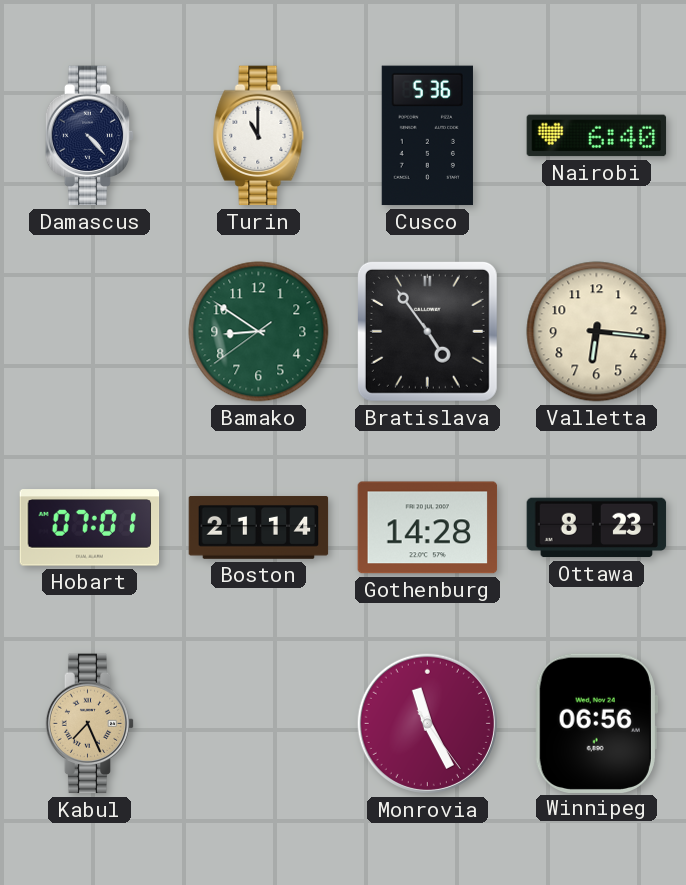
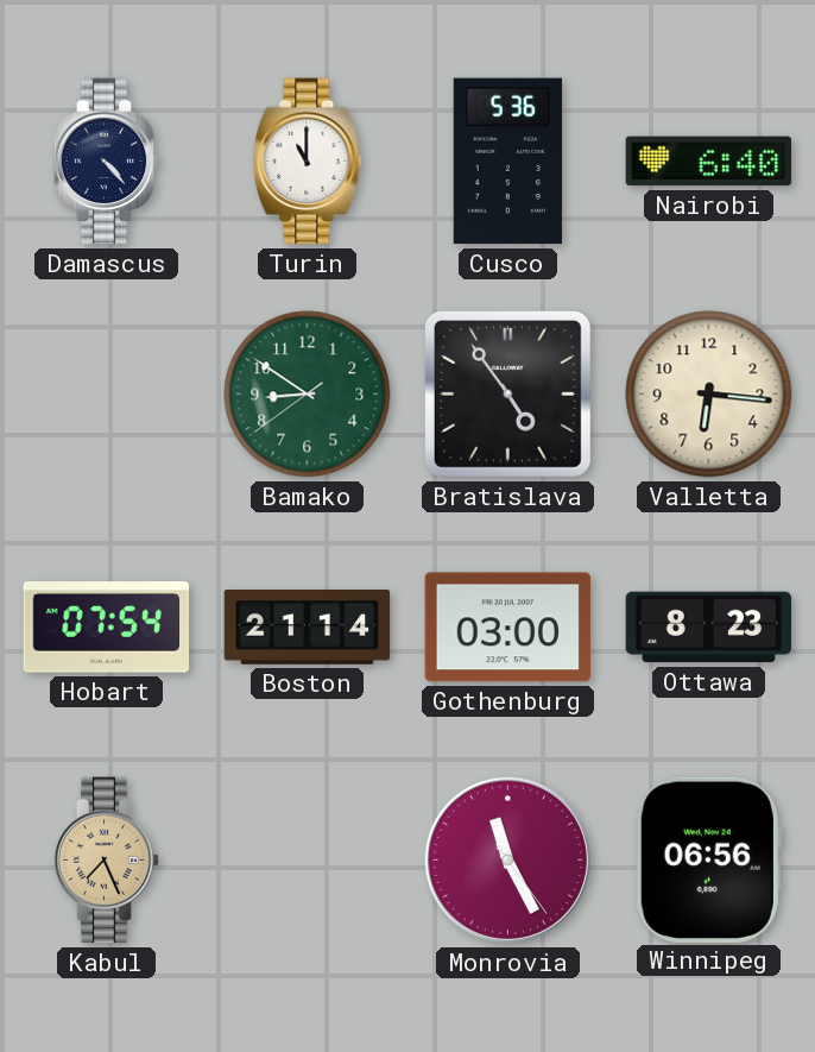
Hobart: 07:01 -> 07:54
Gothenburg: 14:28 -> 03:00
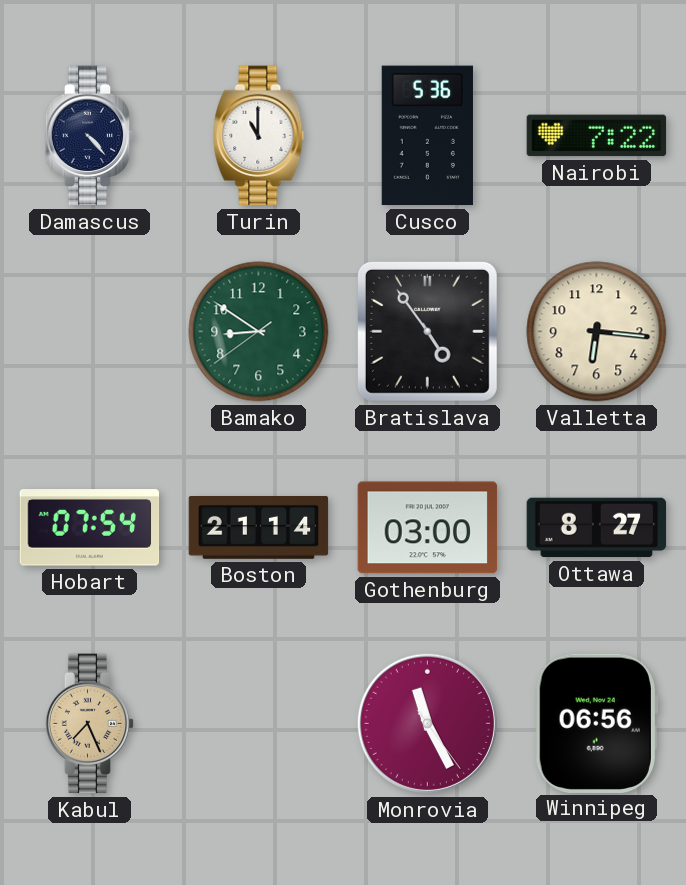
Nairobi: 6:40 -> 7:22
Ottawa: 8:23 -> 8:27
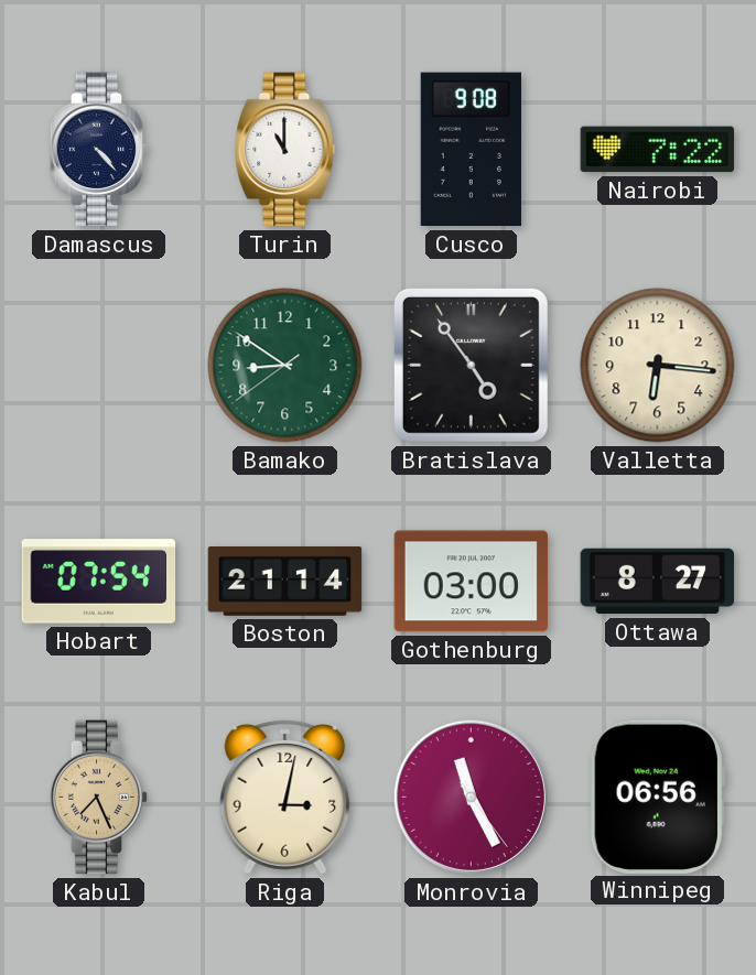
Cusco: 5:36 -> 9:08
Riga: none -> 3:02
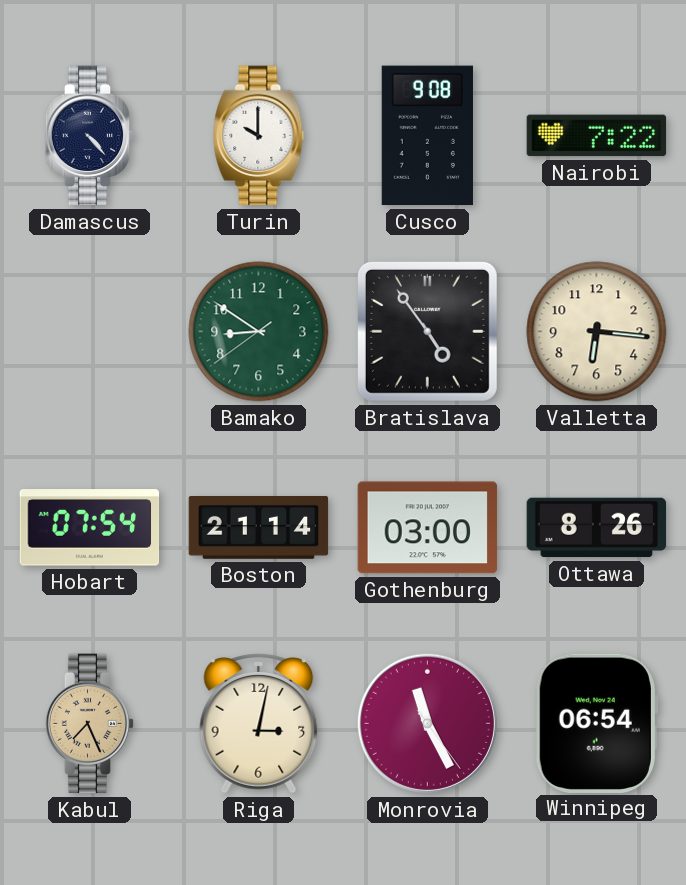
Turin: 11:00 -> 10:00
Ottawa: 8:27 -> 8:26
Winnipeg: 06:56 -> 06:54
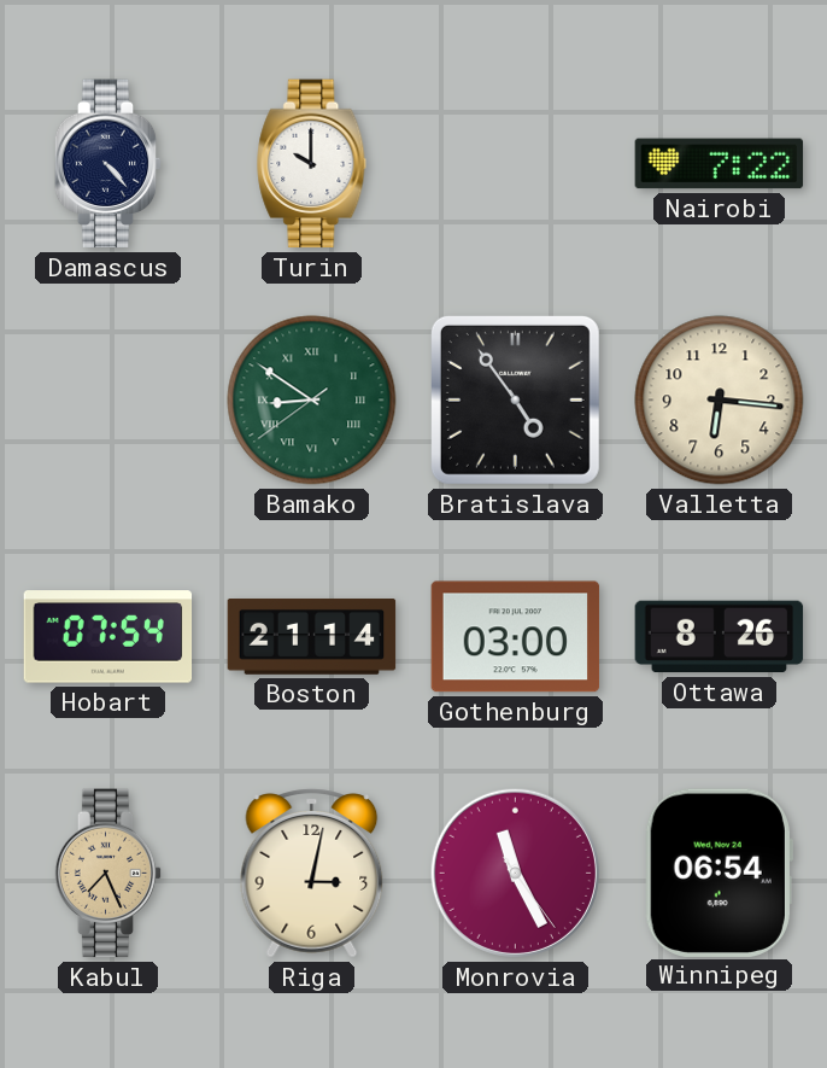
Cusco: 9:08 -> none
Bamako numerals: Arabic -> Roman
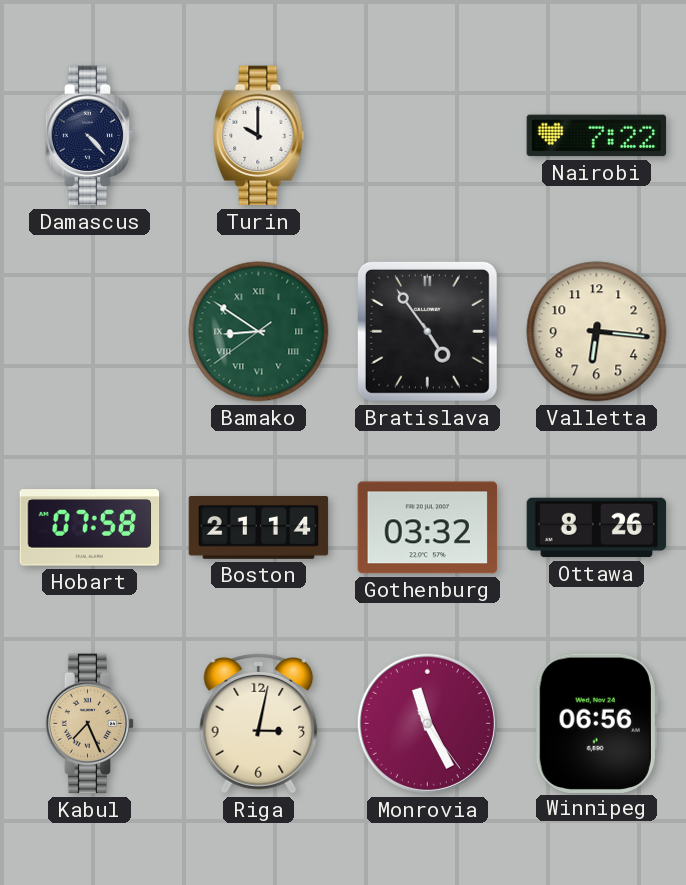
Hobart: 07:54 -> 07:58
Gothenburg: 03:00 -> 03:32
Winnipeg: 06:54 -> 06:56
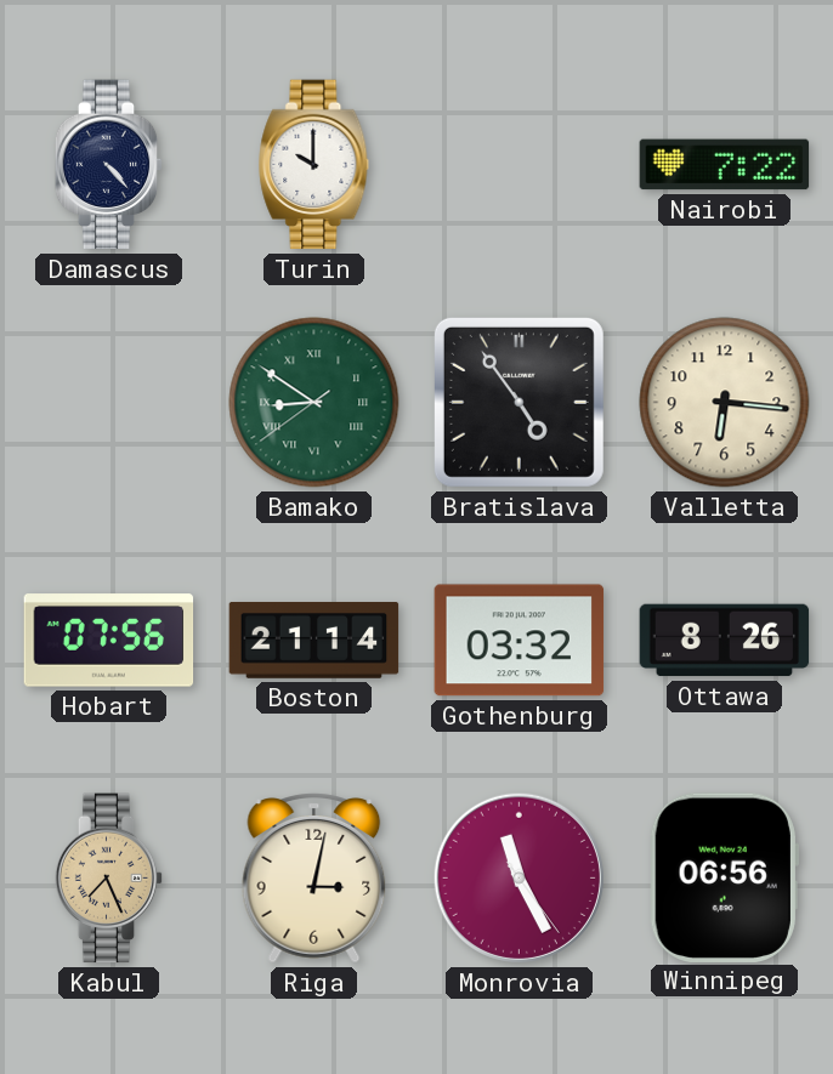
Hobart: 07:58 -> 07:56
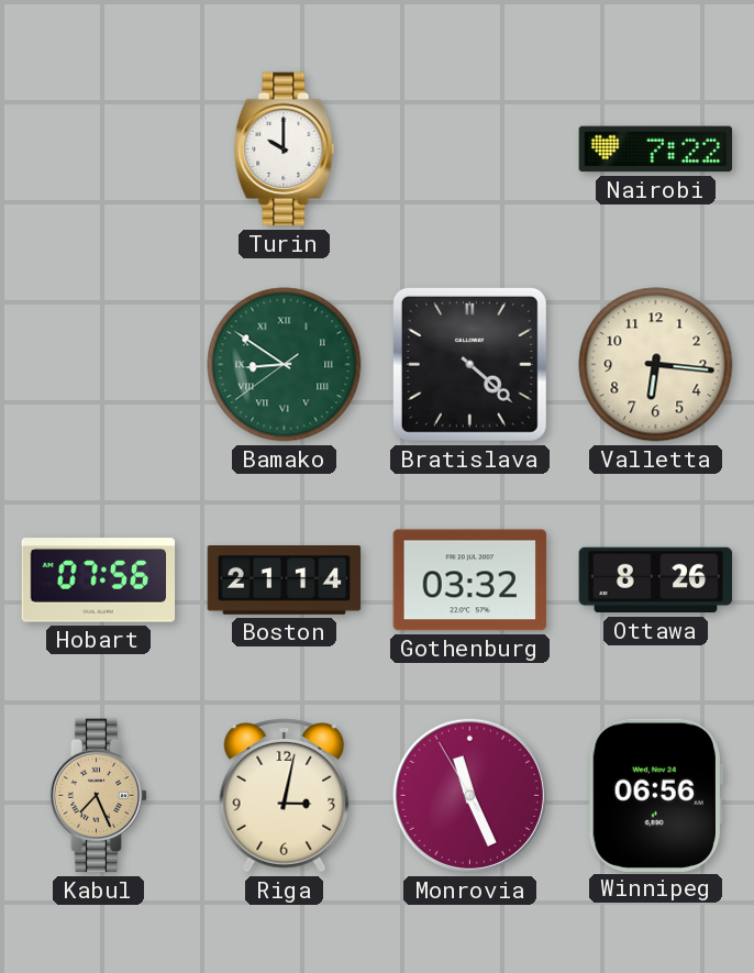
Damascus: 4:23 -> none
Bratislava: 4:54 -> 4:22
Monrovia: 11:25:24 -> 11:25:55
